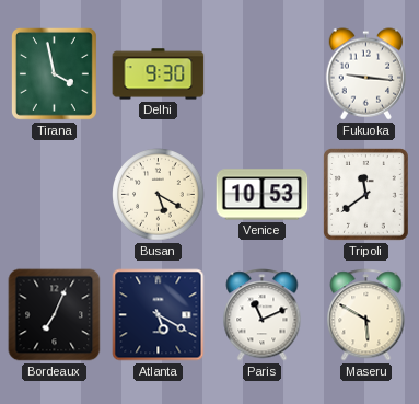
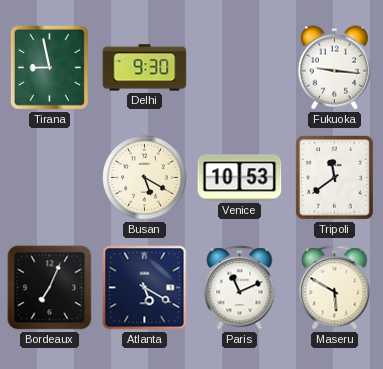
Tirana: 3:58 -> 8:58
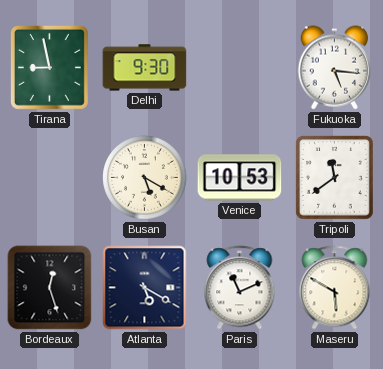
Fukuoka: 9:16 -> 5:16
Bordeaux: 7:04 -> 12:27
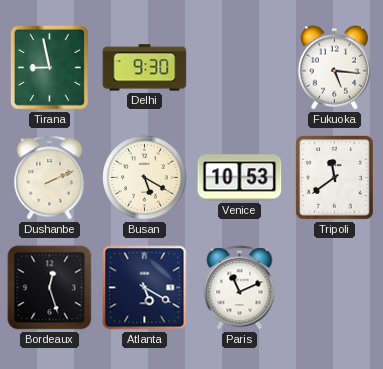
Dushanbe: none -> 2:11
Maseru: 5:50 -> none
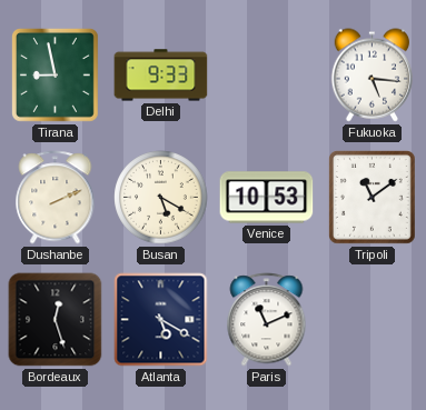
Delhi: 9:30 -> 9:33
Tripoli: 11:39 -> 11:09
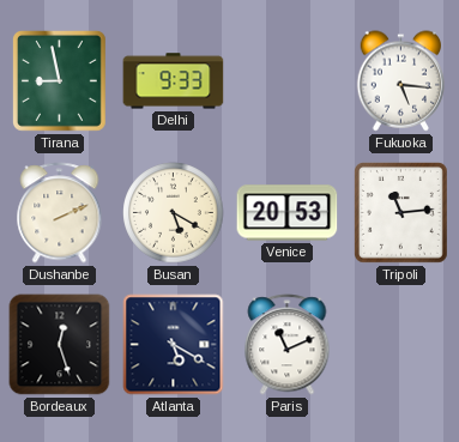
Venice: 10:53 -> 20:53
Tripoli: 11:09 -> 11:14
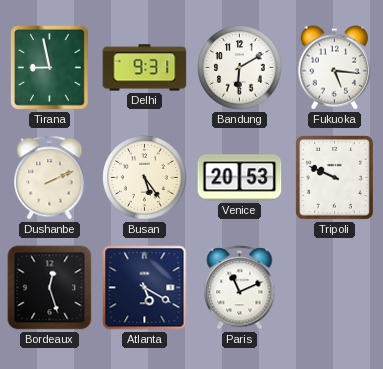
Delhi: 9:33 -> 9:31
Bandung: none -> 6:10
Busan: 5:20 -> 5:24
Tripoli: 11:14 -> 9:49
